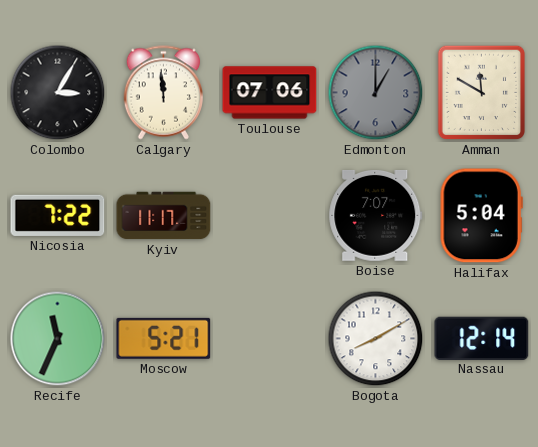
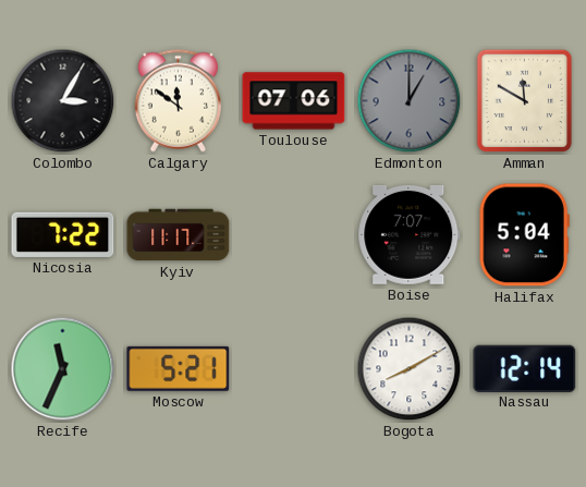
Calgary: 11:59 -> 11:51
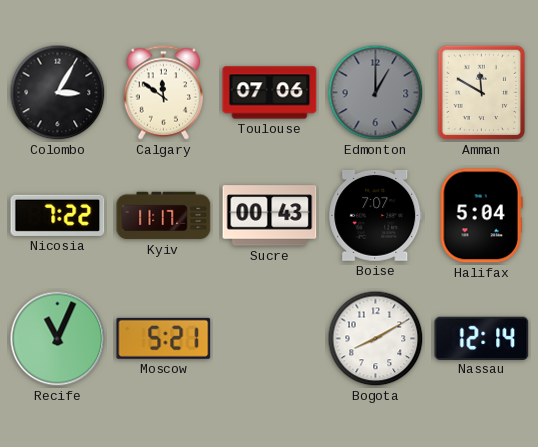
Sucre: none -> 00:43
Recife: 11:34 -> 11:04
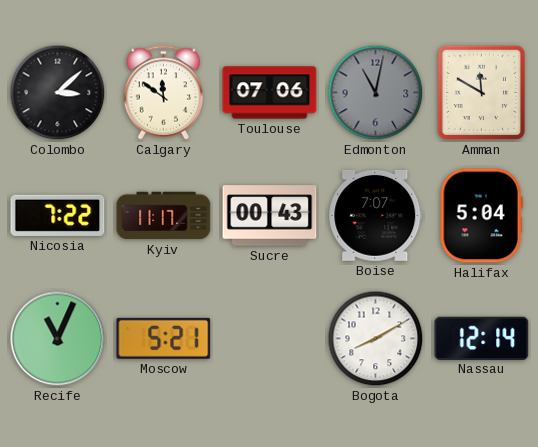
Colombo: 3:05 -> 3:08
Edmonton: 1:00 -> 11:02
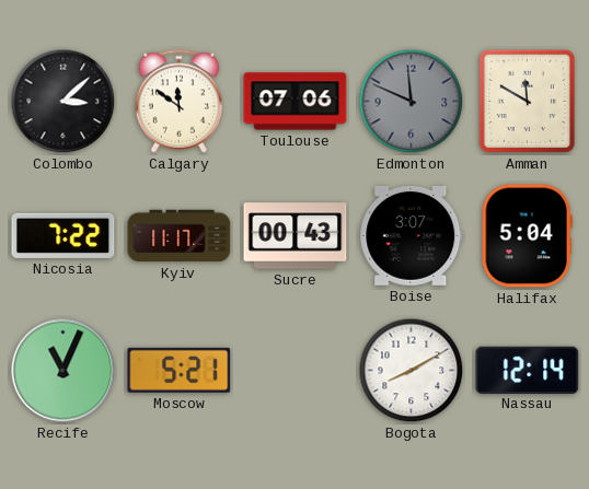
Edmonton: 11:02 -> 11:49
Boise: 7:07 -> 3:07
